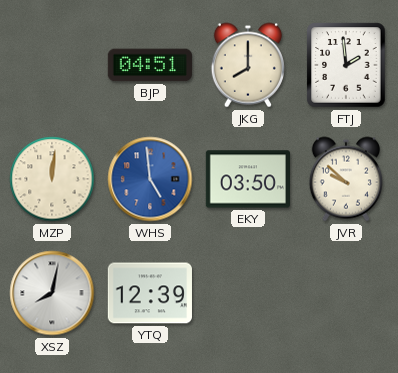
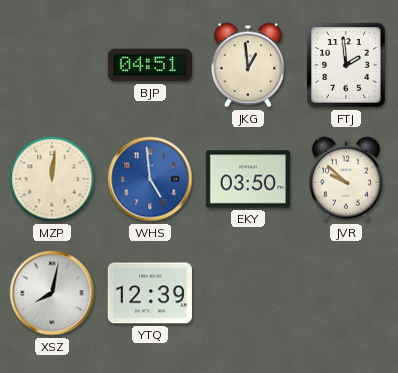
JKG: 8:00 -> 12:59
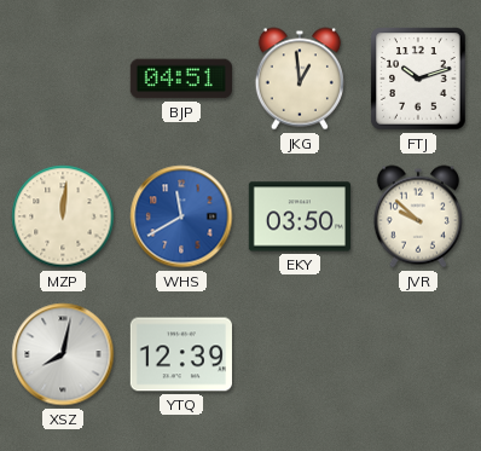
FTJ: 1:59 -> 10:12
WHS: 4:59 -> 11:40
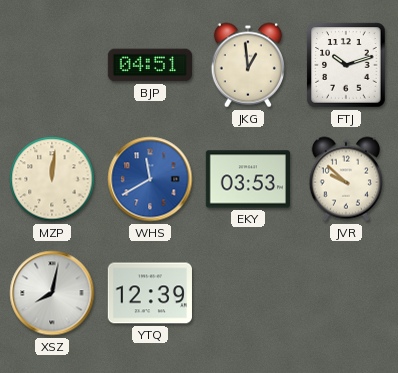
EKY: 03:50 -> 03:53
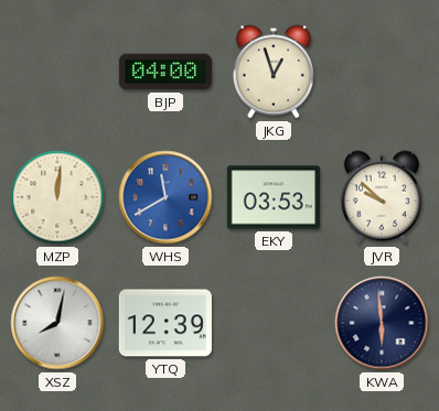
BJP: 04:51 -> 04:00
JKG: 12:59 -> 12:57
FTJ: 10:12 -> none
KWA: none -> 5:59
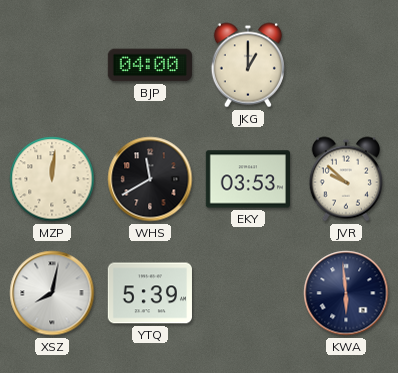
JKG: 12:57 -> 1:00
WHS dial: blue -> black
YTQ: 12:39 -> 5:39
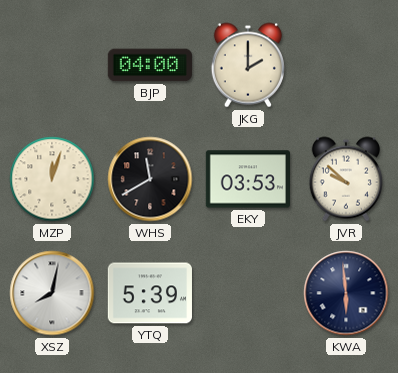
JKG: 1:00 -> 2:00
MZP: 12:01 -> 12:03
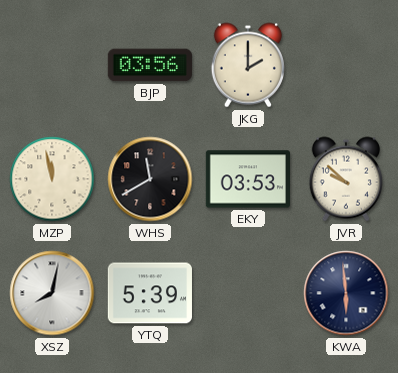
BJP: 04:00 -> 03:56
MZP: 12:03 -> 11:58
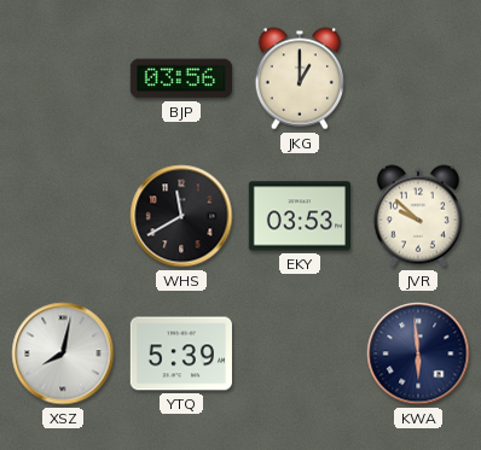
JKG: 2:00 -> 1:00
MZP: 11:58 -> none
